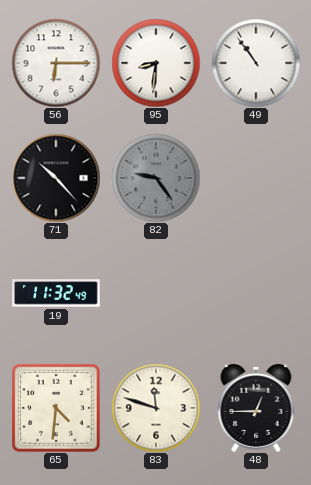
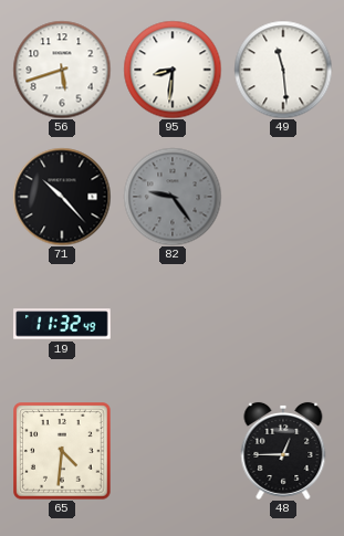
56: 6:15 -> 5:42
49: 10:54 -> 11:29
83: 11:48 -> none
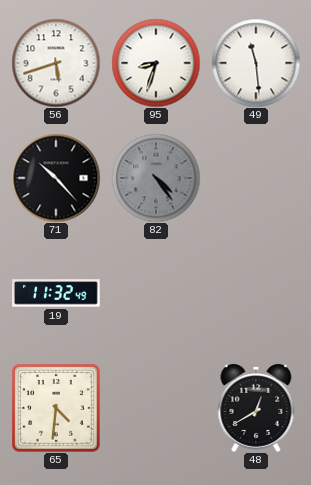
95: 8:31 -> 8:33
82: 9:24 -> 4:24
48: 12:45 -> 12:40
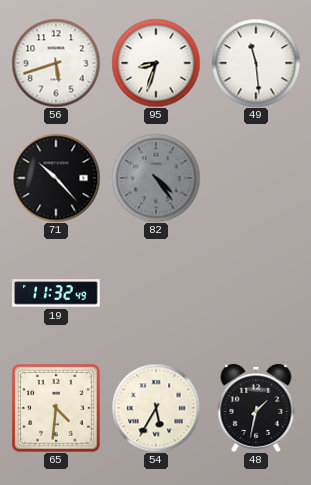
54: none -> 5:35
48: 12:40 -> 1:32
